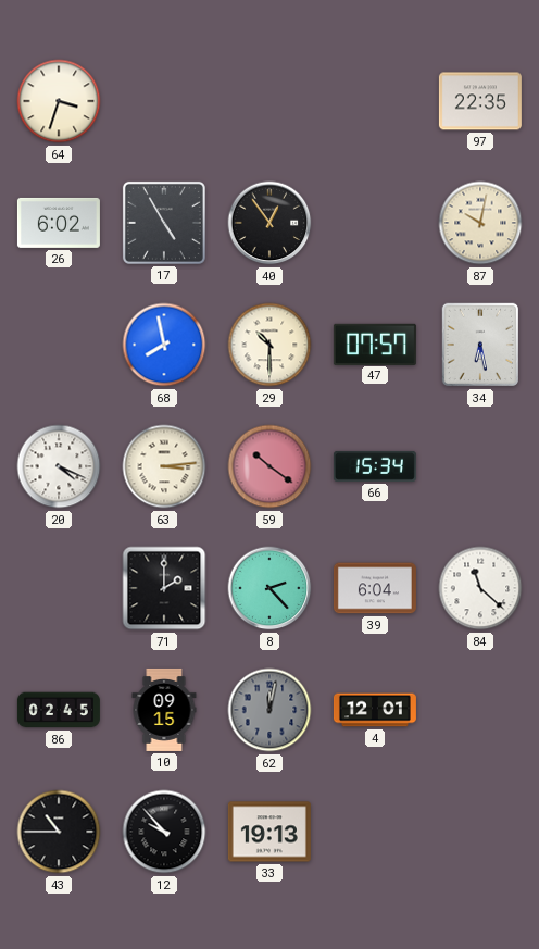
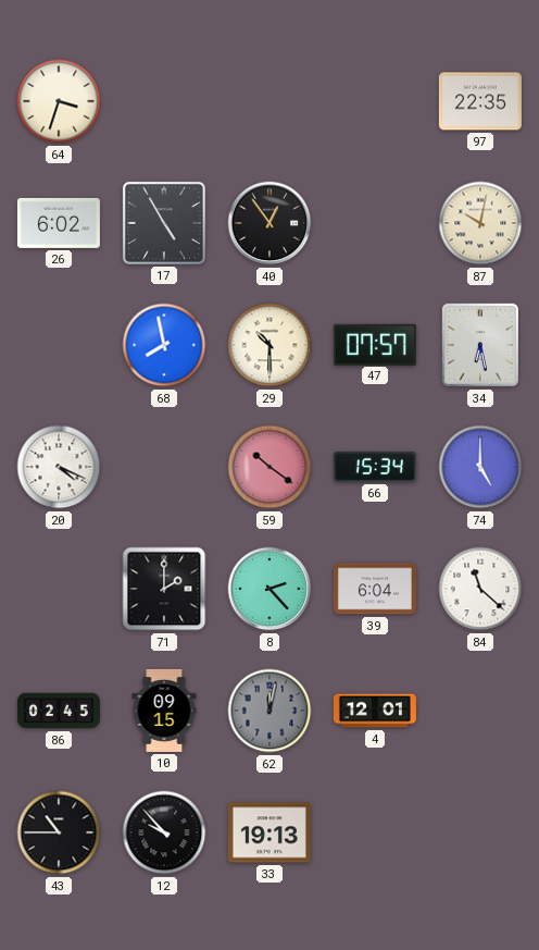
63: 3:14 -> none
74: none -> 5:00
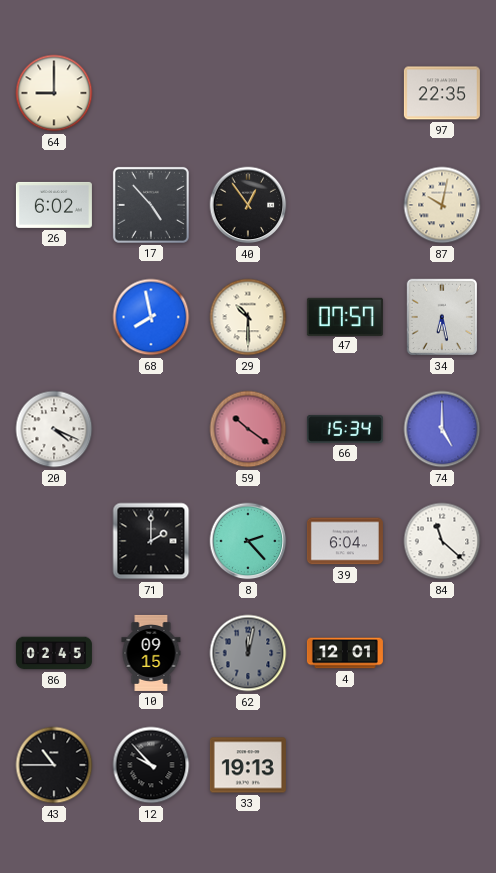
64: 3:33 -> 9:00
17: 4:55 -> 4:53
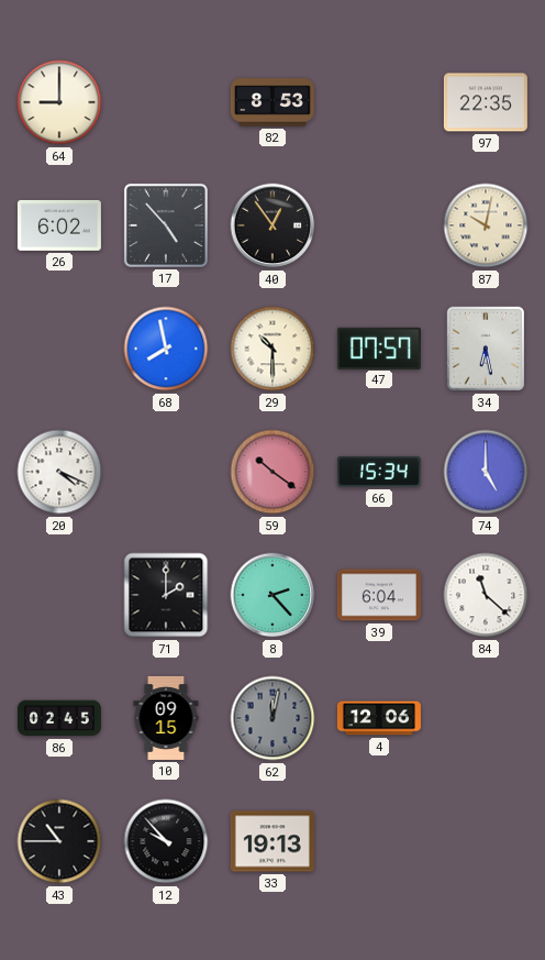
82: none -> 8:53
4: 12:01 -> 12:06
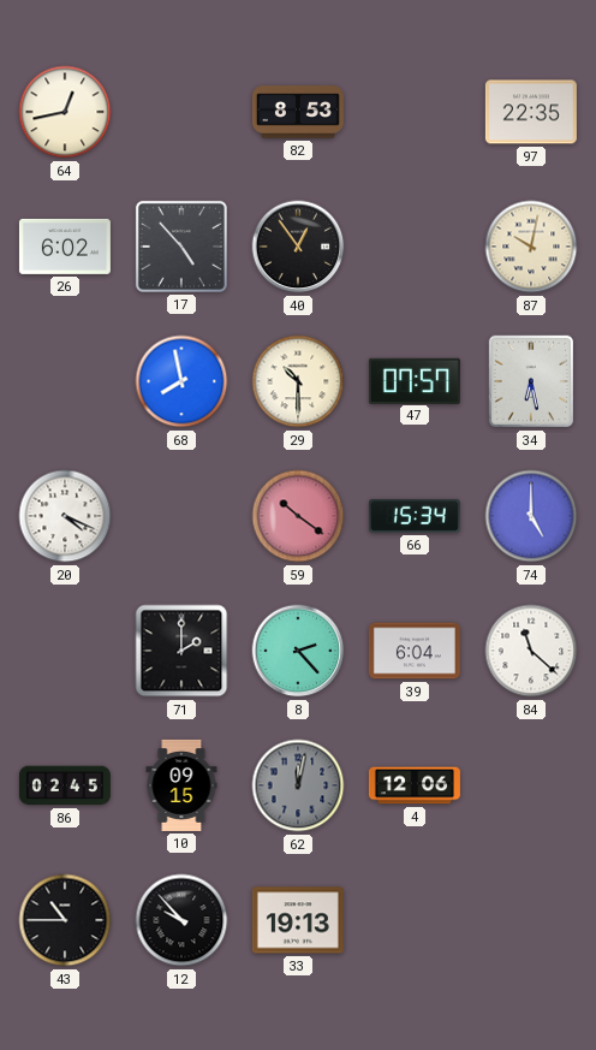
64: 9:00 -> 12:43
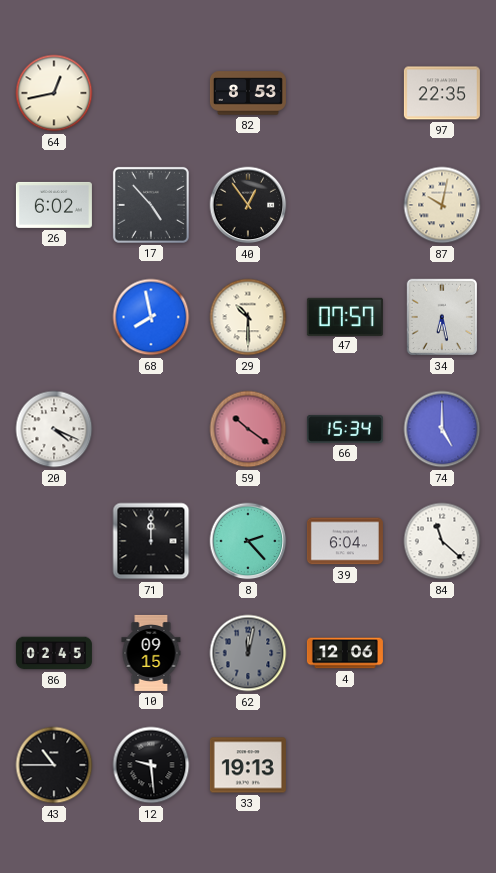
71: 2:00 -> 12:00
12: 9:53 -> 9:29
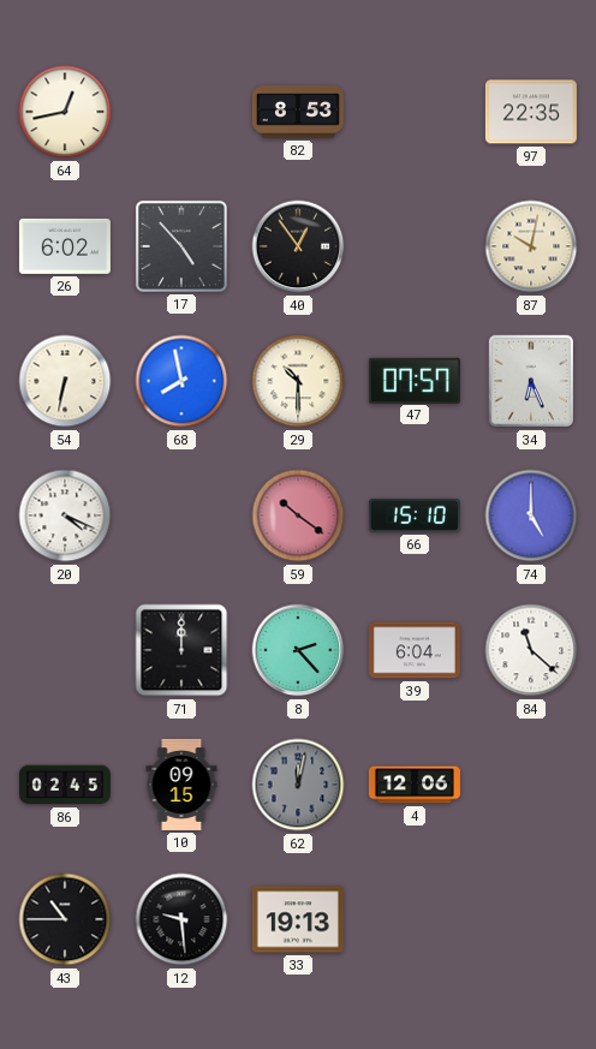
54: none -> 6:32
34: 6:28 -> 6:26
66: 15:34 -> 15:10
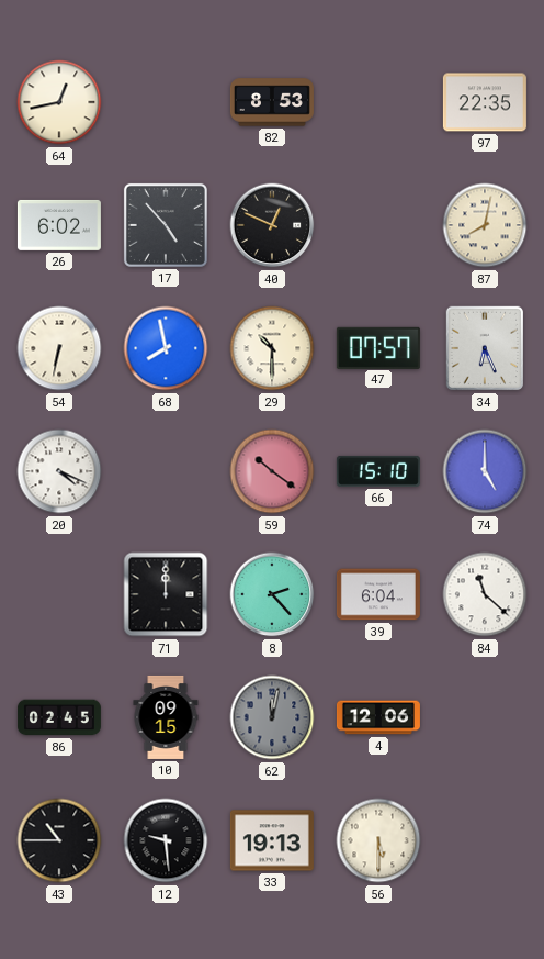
40: 12:54 -> 12:49
87: 10:02 -> 8:02
56: none -> 5:30
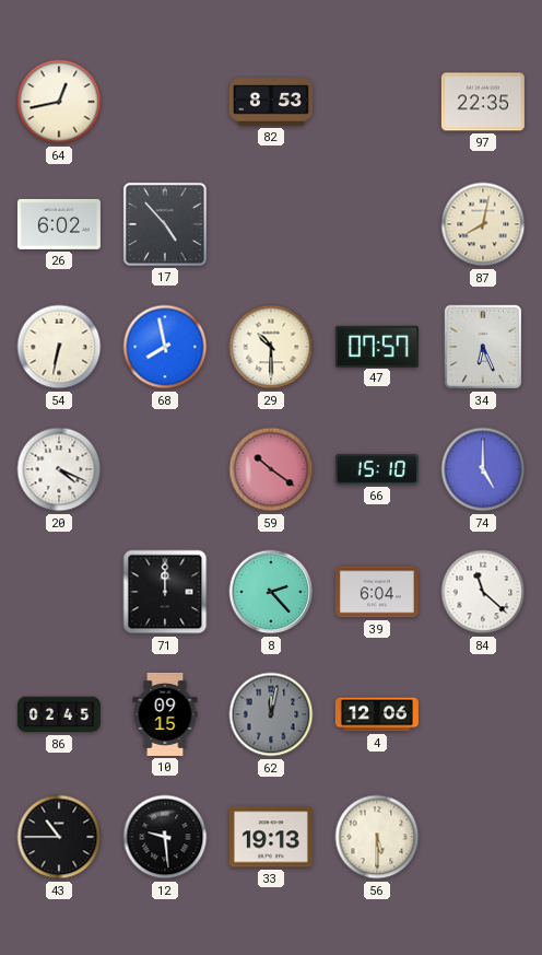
40: 12:49 -> none
